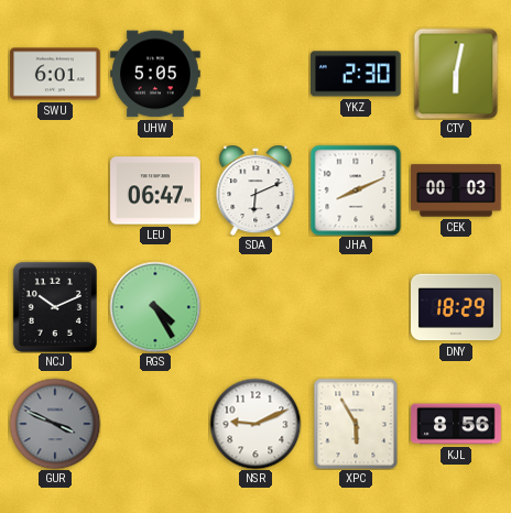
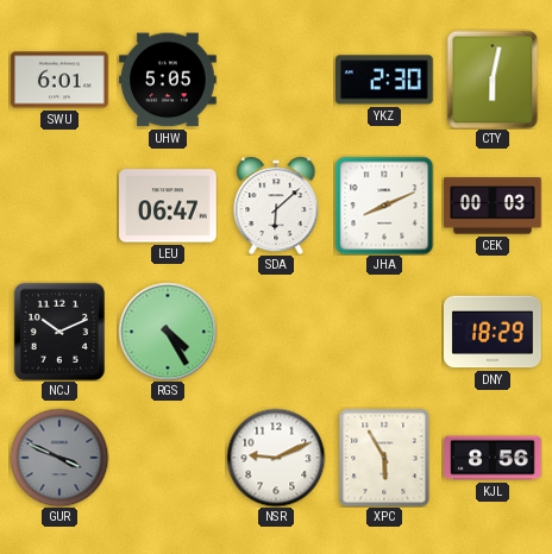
SDA: 6:11 -> 6:08
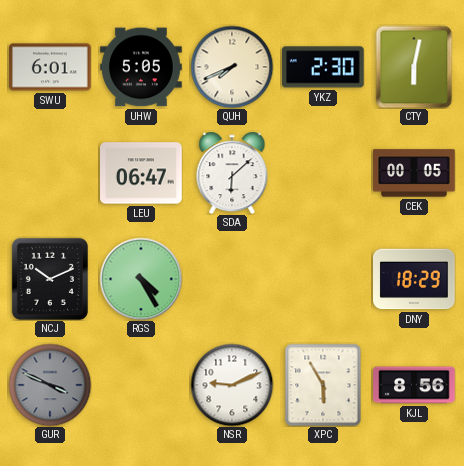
QUH: none -> 7:41
JHA: 8:11 -> none
CEK: 00:03 -> 00:05
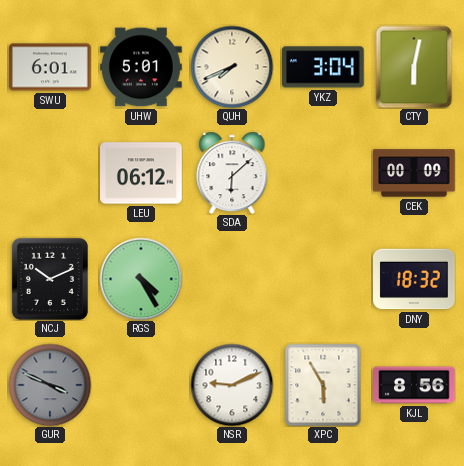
UHW: 5:05 -> 5:01
YKZ: 2:30 -> 3:04
LEU: 06:47 -> 06:12
CEK: 00:05 -> 00:09
DNY: 18:29 -> 18:32
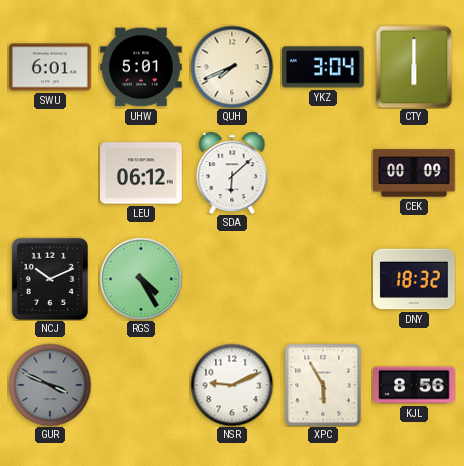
CTY: 6:02 -> 6:00
